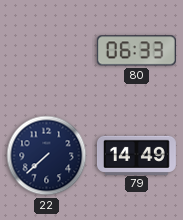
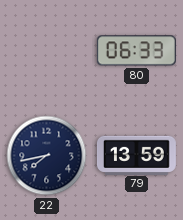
22: 7:38 -> 7:43
79: 14:49 -> 13:59
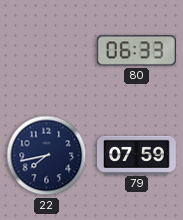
79: 13:59 -> 07:59
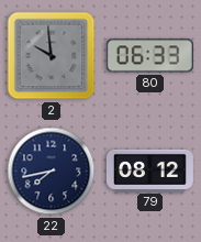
2: none -> 9:59
79: 07:59 -> 08:12
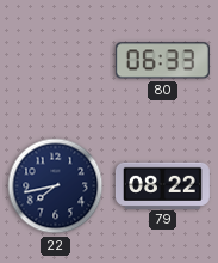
2: 9:59 -> none
79: 08:12 -> 08:22
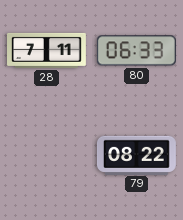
28: none -> 7:11
22: 7:43 -> none
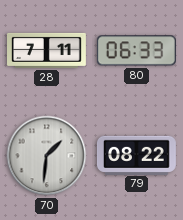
70: none -> 1:31
